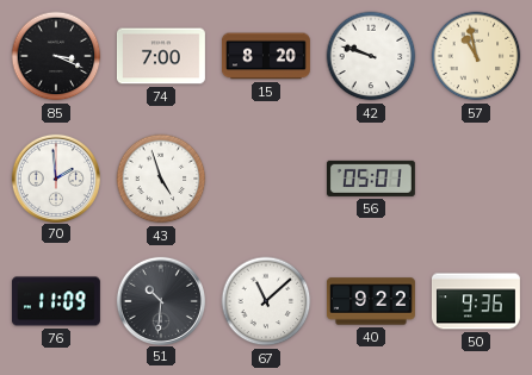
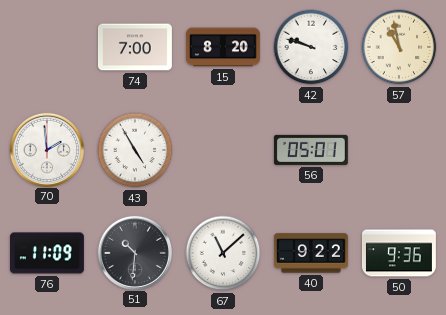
85: 3:19 -> none
43: 4:57 -> 4:55
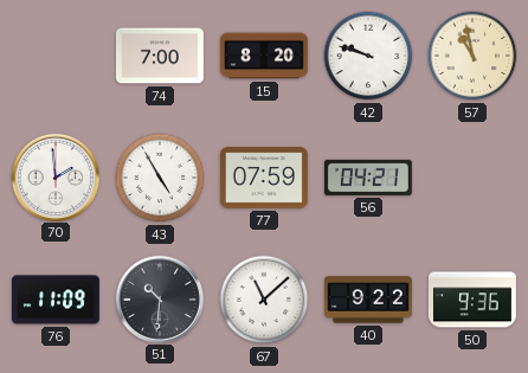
77: none -> 07:59
56: 05:01 -> 04:21
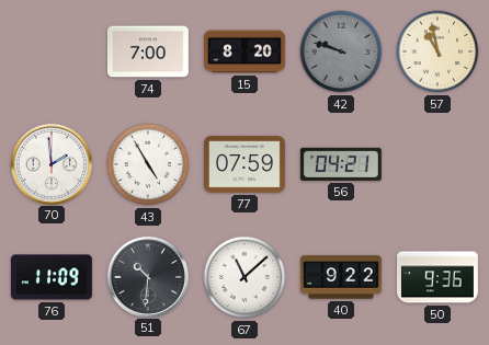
42 dial: white -> grey
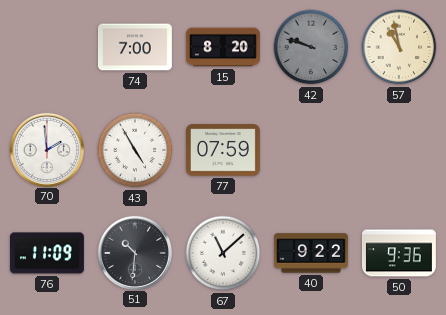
56: 04:21 -> none
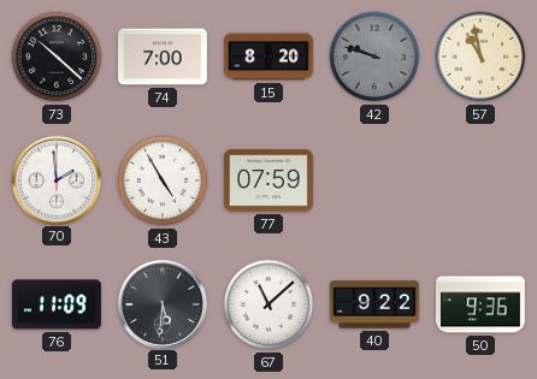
73: none -> 10:22
51: 10:31 -> 5:31
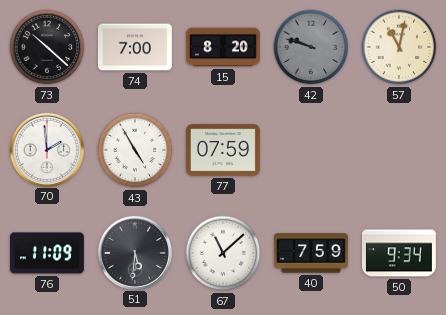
57: 10:58 -> 11:02
40: 9:22 -> 7:59
50: 9:36 -> 9:34
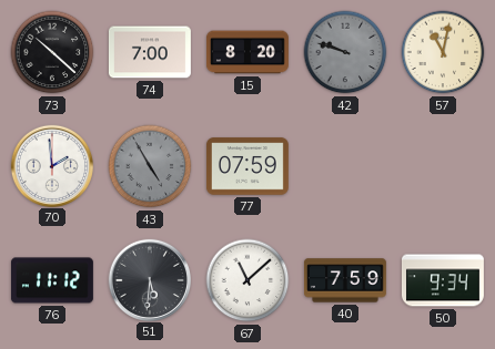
43 dial: white -> grey
76: 11:09 -> 11:12
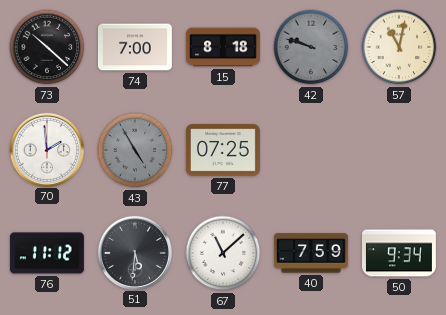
15: 8:20 -> 8:18
77: 07:59 -> 07:25
